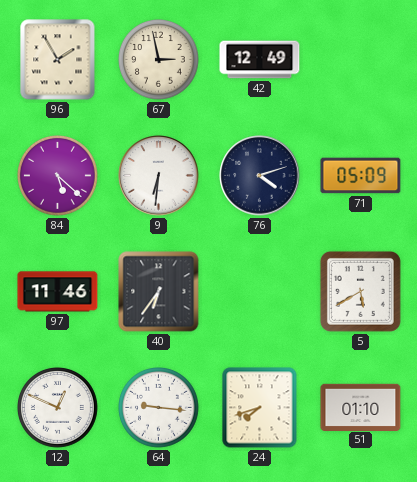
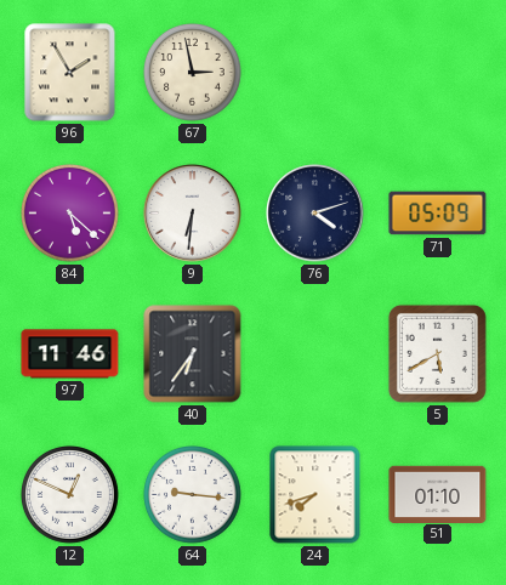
42: 12:49 -> none
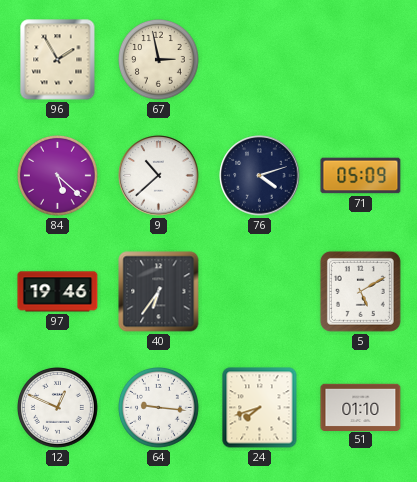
9: 6:31 -> 10:38
97: 11:46 -> 19:46
5: 5:40 -> 5:10
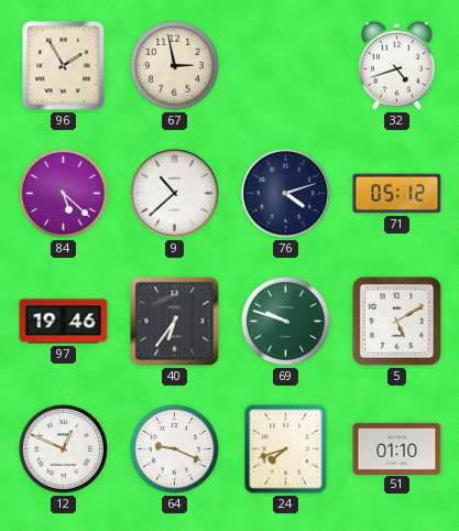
32: none -> 4:42
71: 05:09 -> 05:12
69: none -> 9:48
64: 9:16 -> 9:19
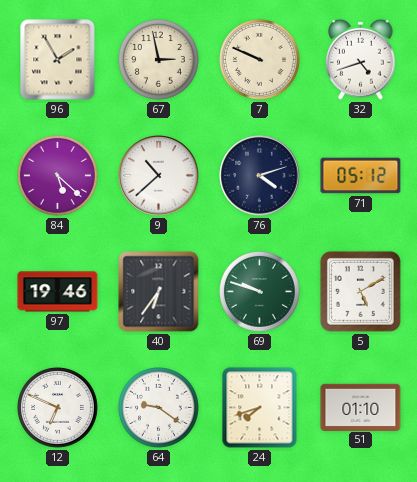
7: none -> 9:49
12: 12:49 -> 6:49
64: 9:19 -> 9:21
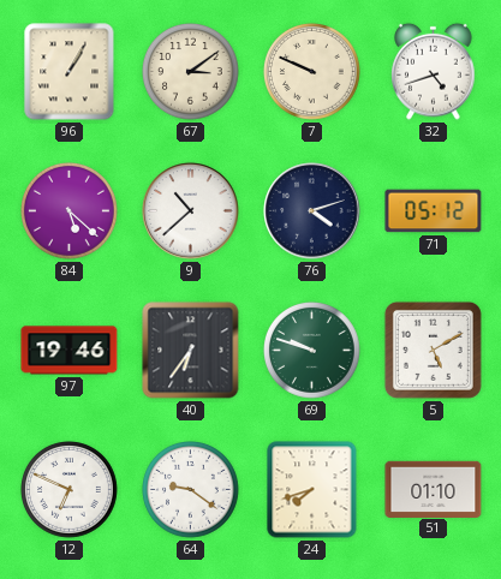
96: 1:55 -> 1:05
67: 2:58 -> 3:09
